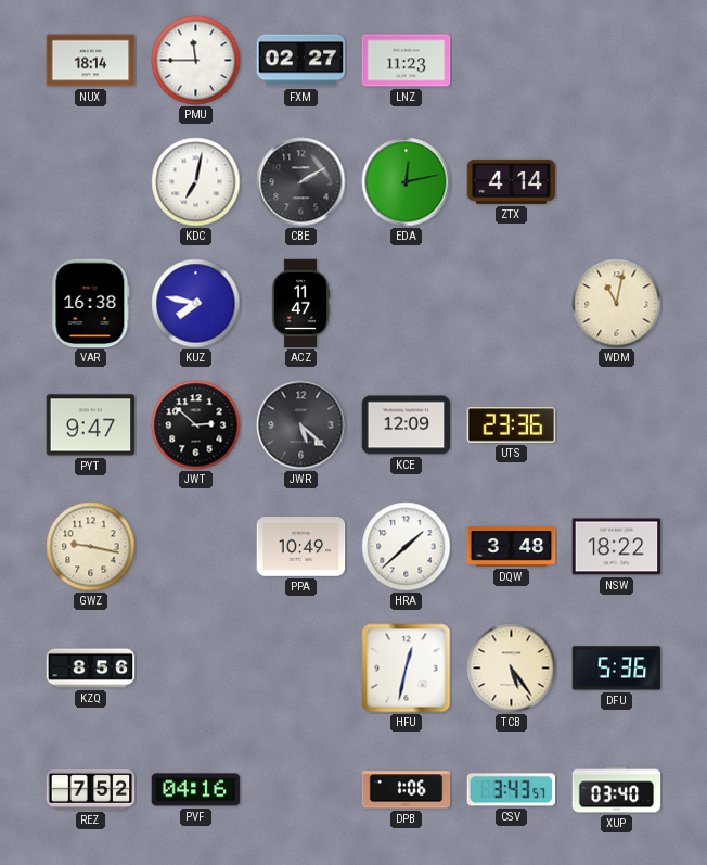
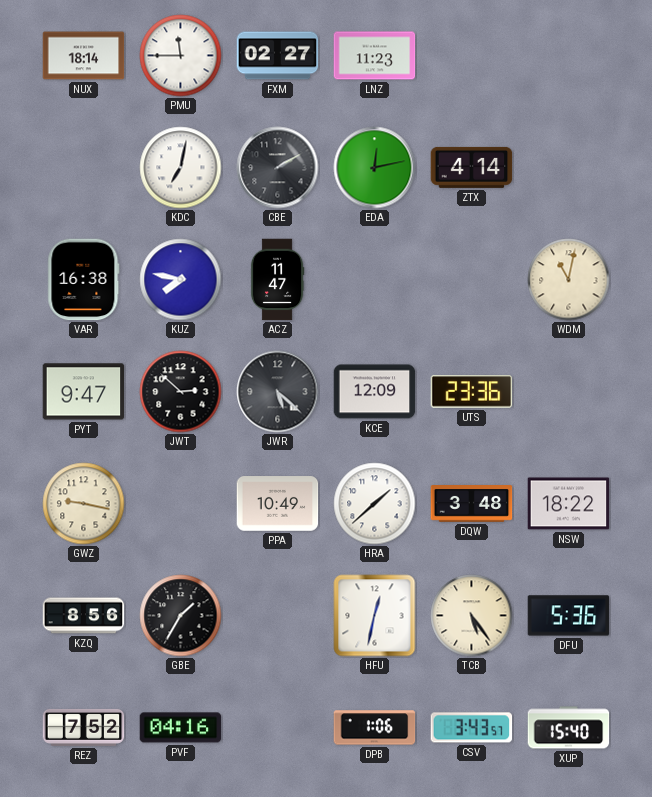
GBE: none -> 1:35
XUP: 03:40 -> 15:40
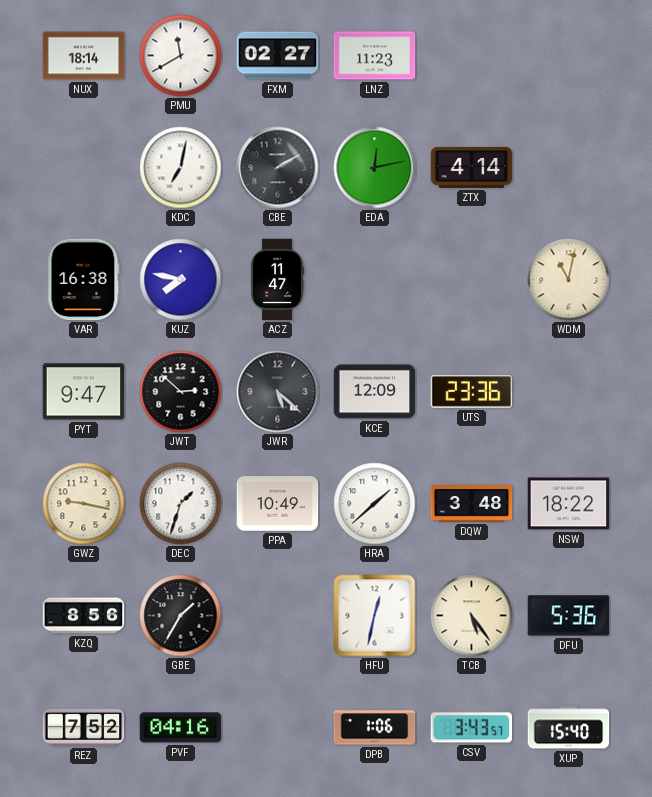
PMU: 11:45 -> 11:40
DEC: none -> 1:33
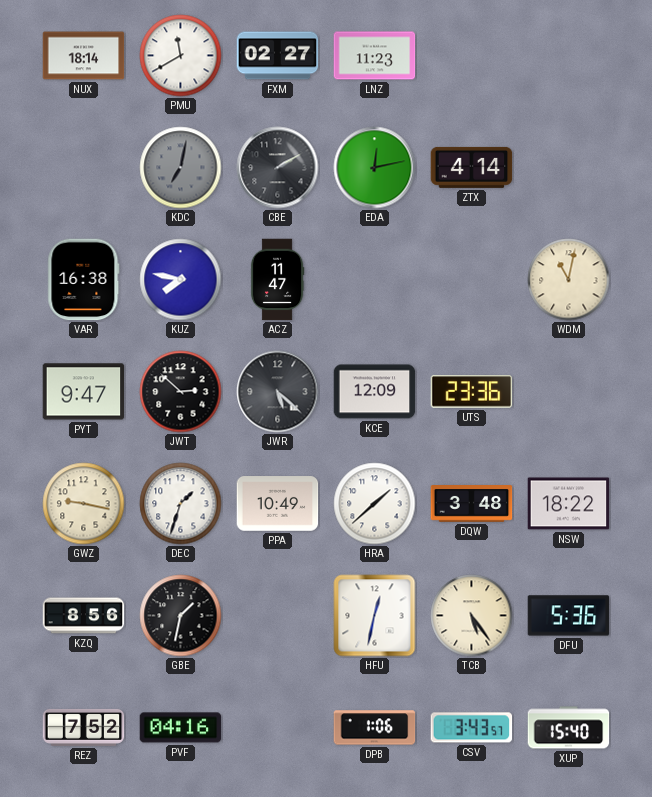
KDC dial: white -> grey
GBE: 1:35 -> 1:32
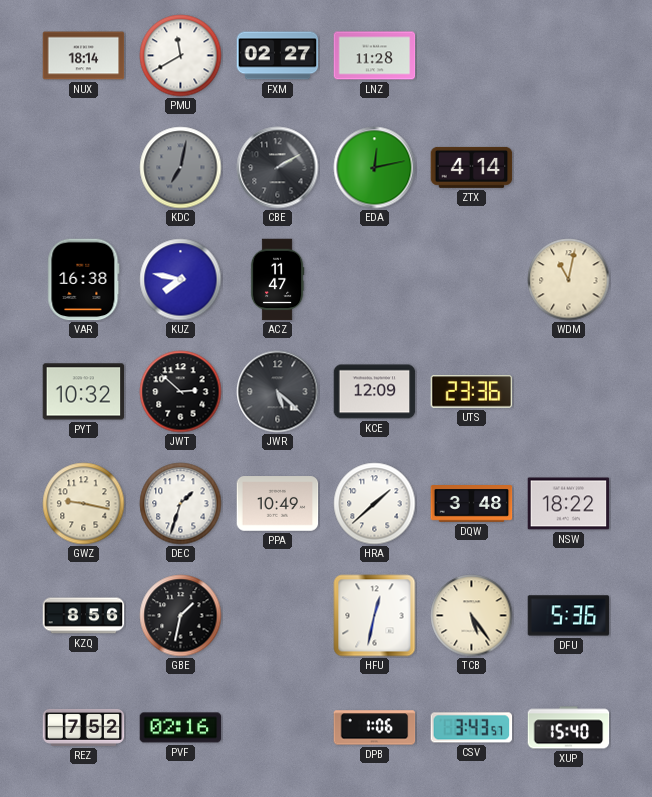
LNZ: 11:23 -> 11:28
PYT: 9:47 -> 10:32
PVF: 04:16 -> 02:16
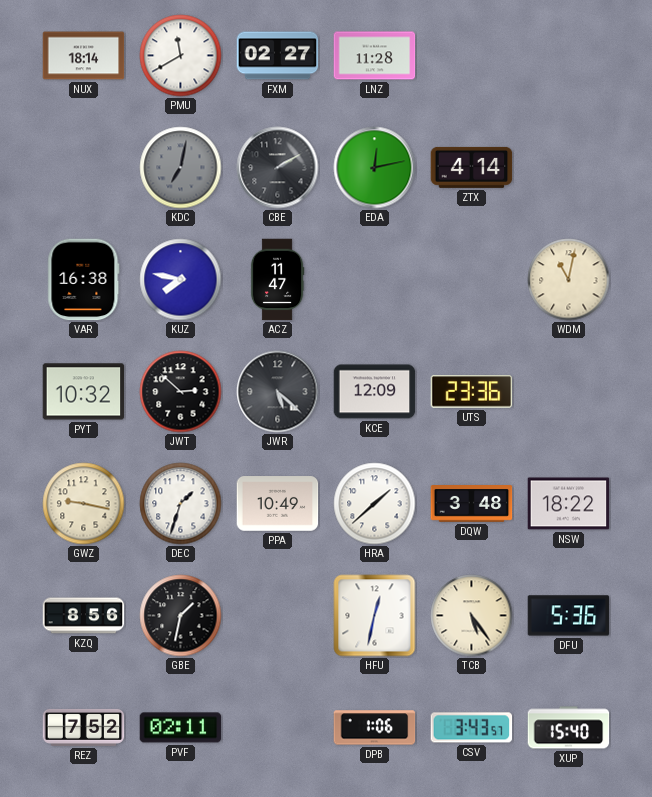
PVF: 02:16 -> 02:11
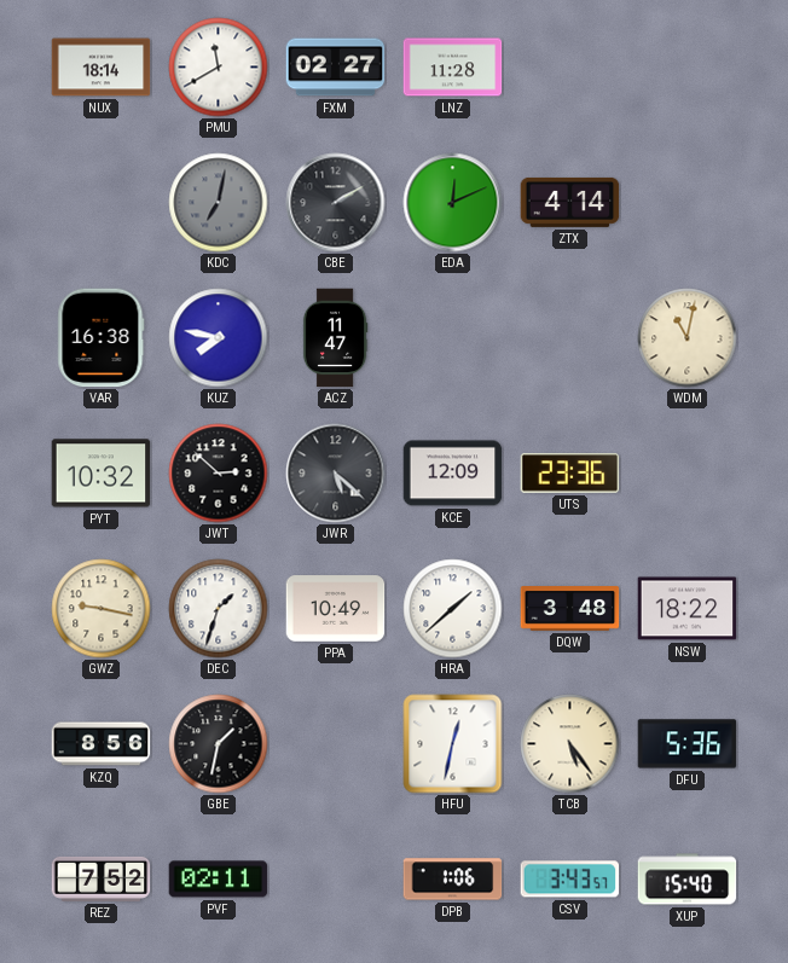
EDA: 12:13 -> 12:11
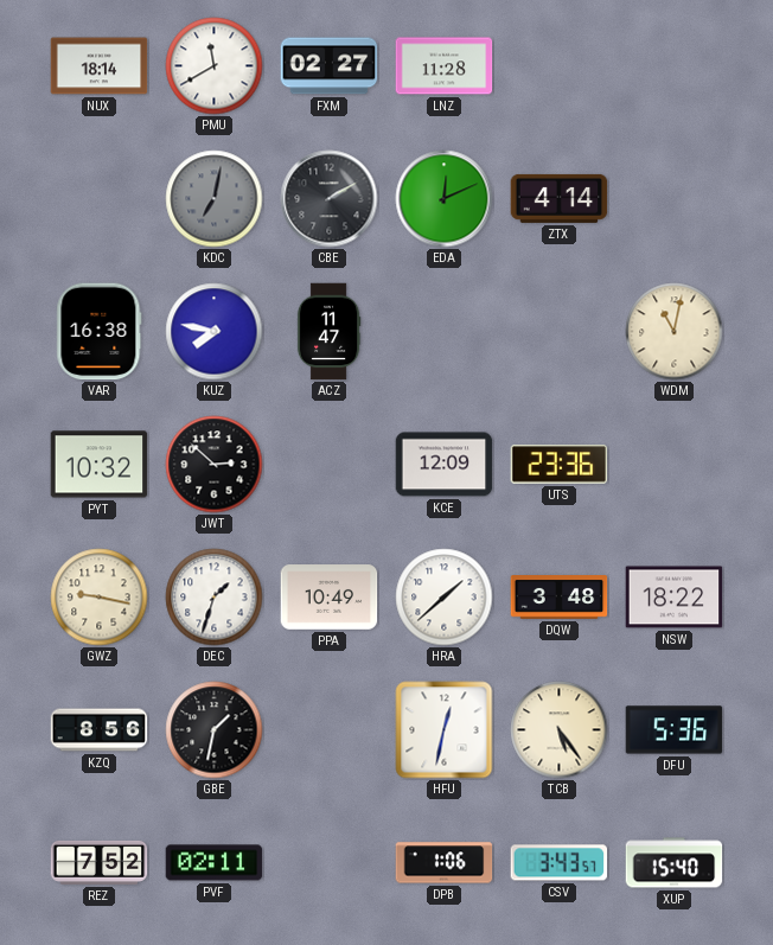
JWR: 5:22 -> none
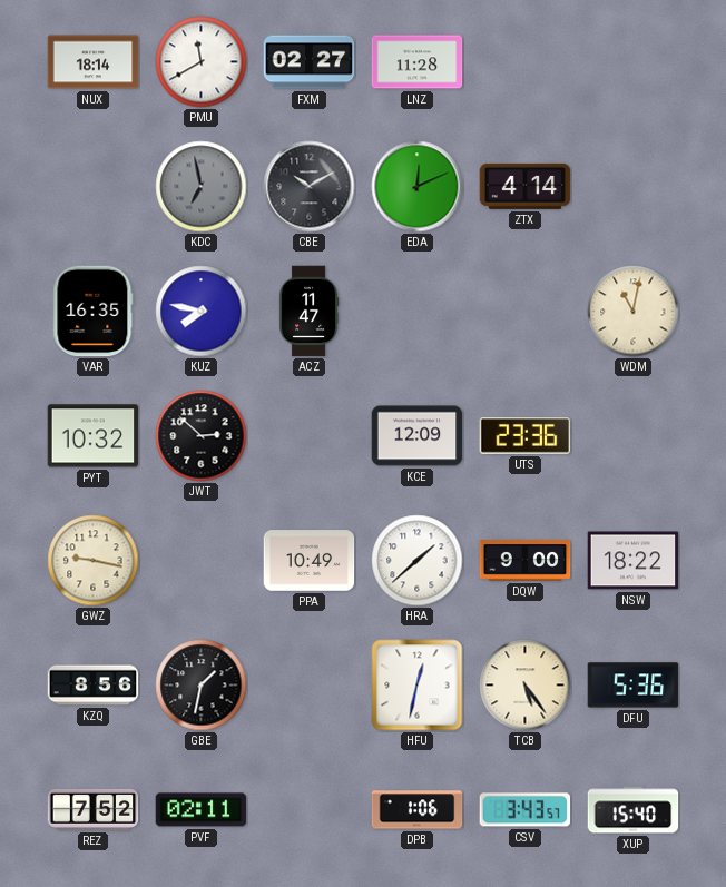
KDC: 7:02 -> 6:58
CBE: 2:10 -> 10:10
VAR: 16:38 -> 16:35
DEC: 1:33 -> none
DQW: 3:48 -> 9:00
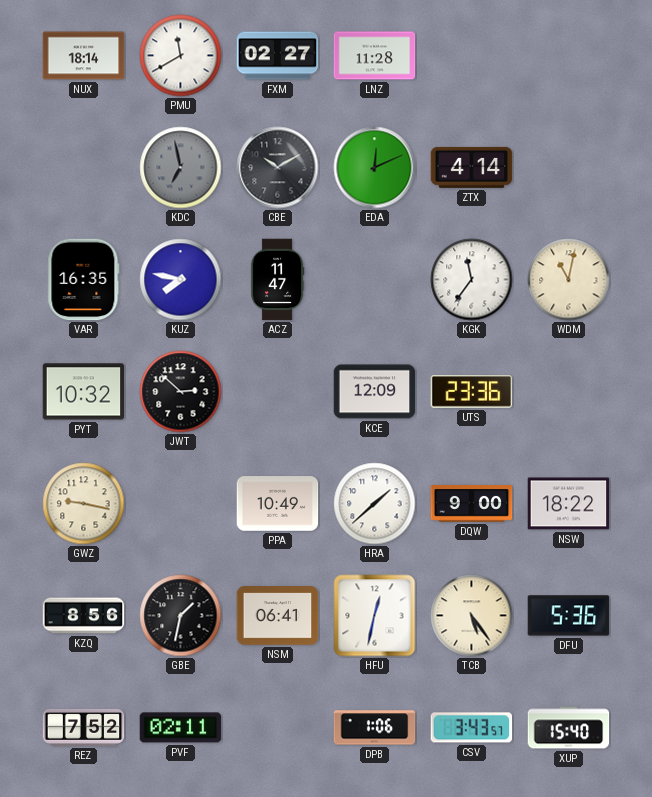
KGK: none -> 11:36
NSM: none -> 06:41
